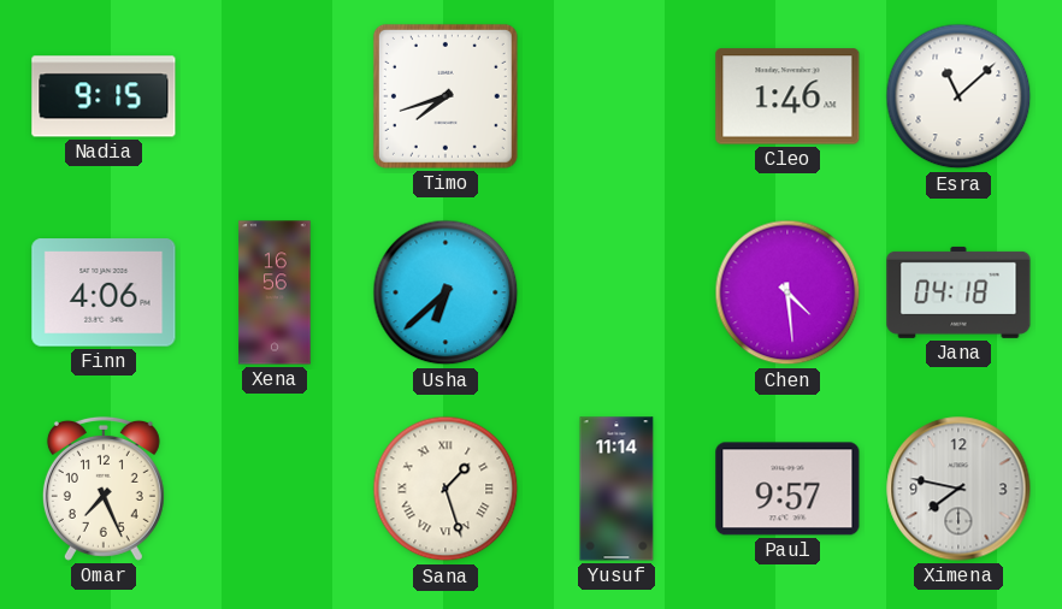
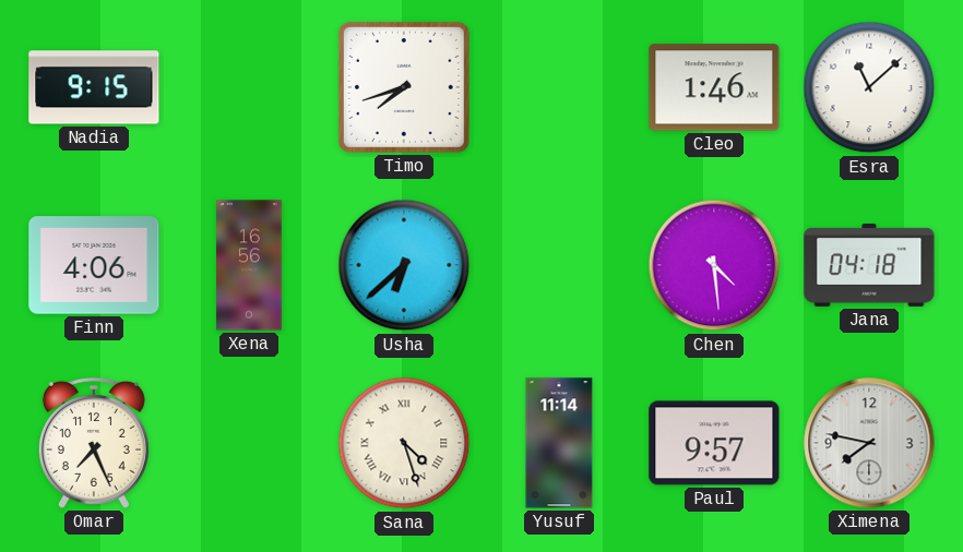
Sana: 1:27 -> 4:27
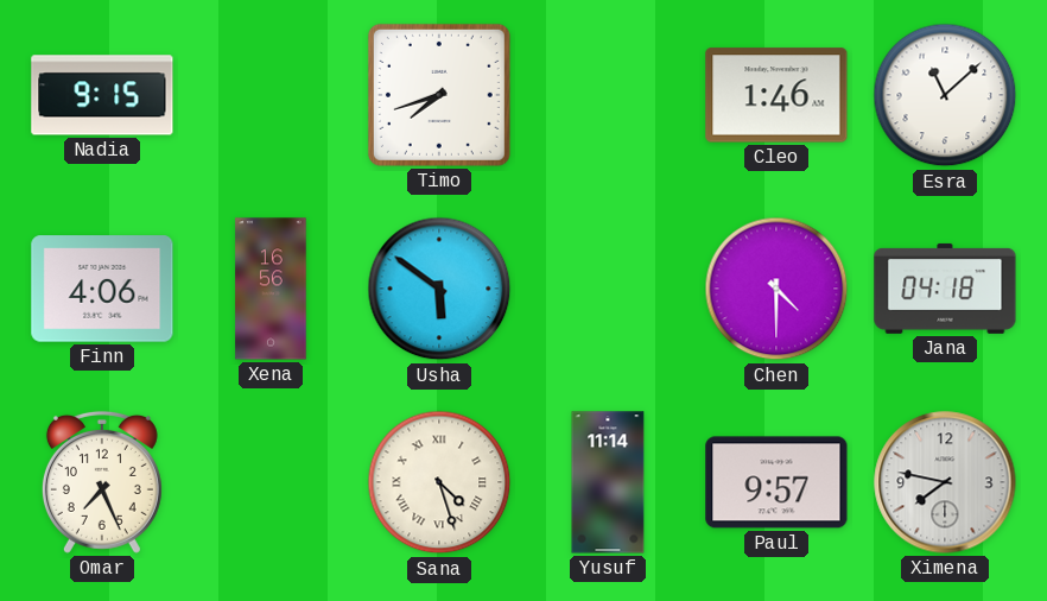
Usha: 6:38 -> 5:51
Chen: 4:29 -> 4:30
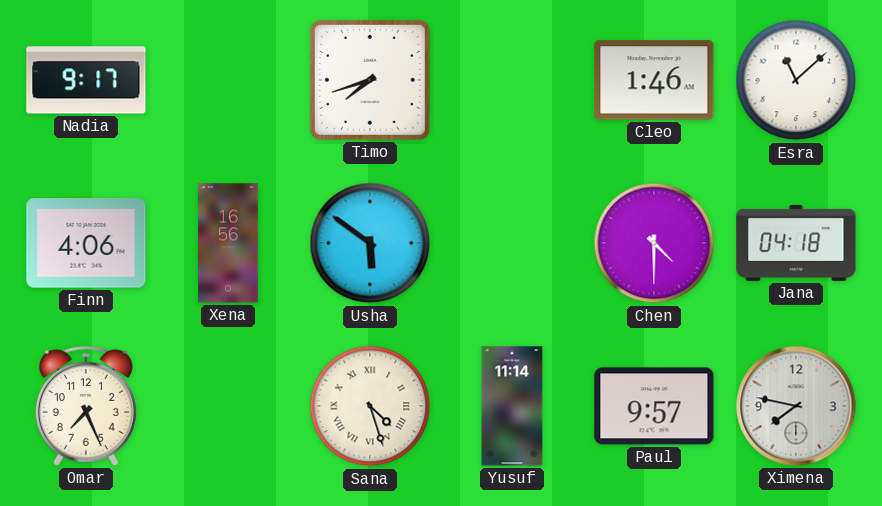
Nadia: 9:15 -> 9:17
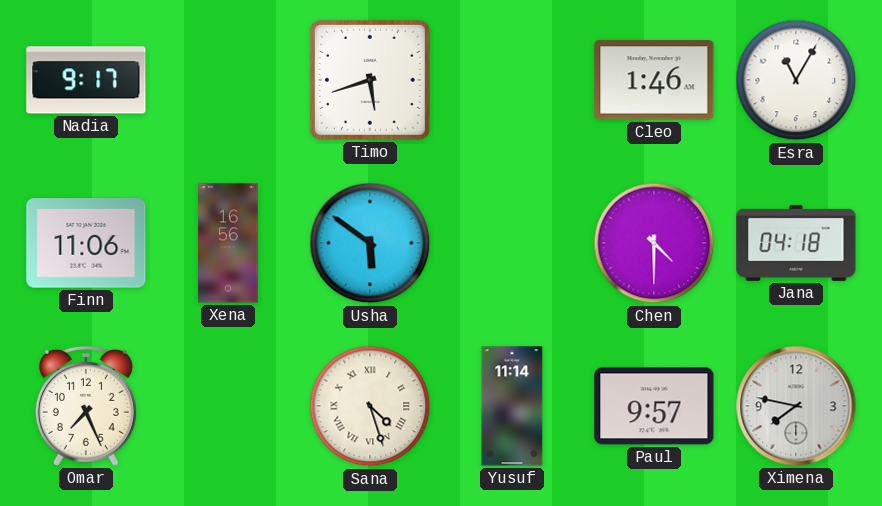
Timo: 7:42 -> 5:42
Esra: 11:08 -> 11:05
Finn: 4:06 -> 11:06
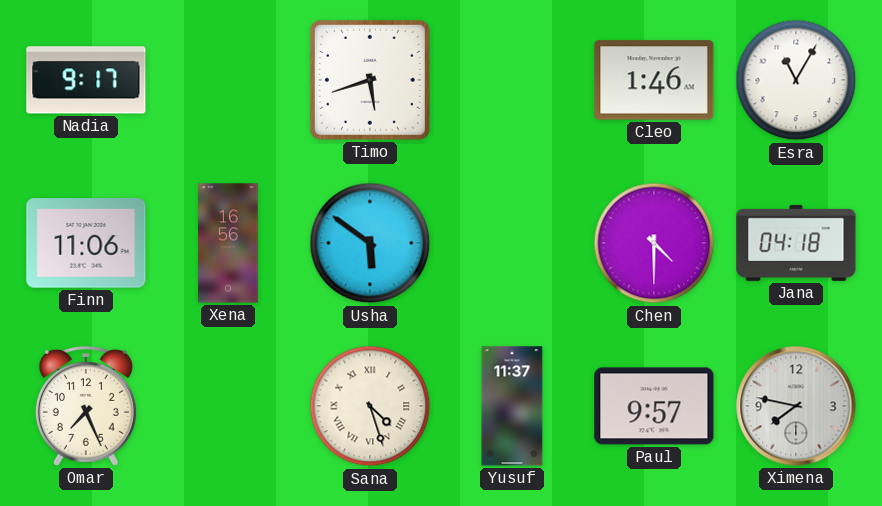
Yusuf: 11:14 -> 11:37
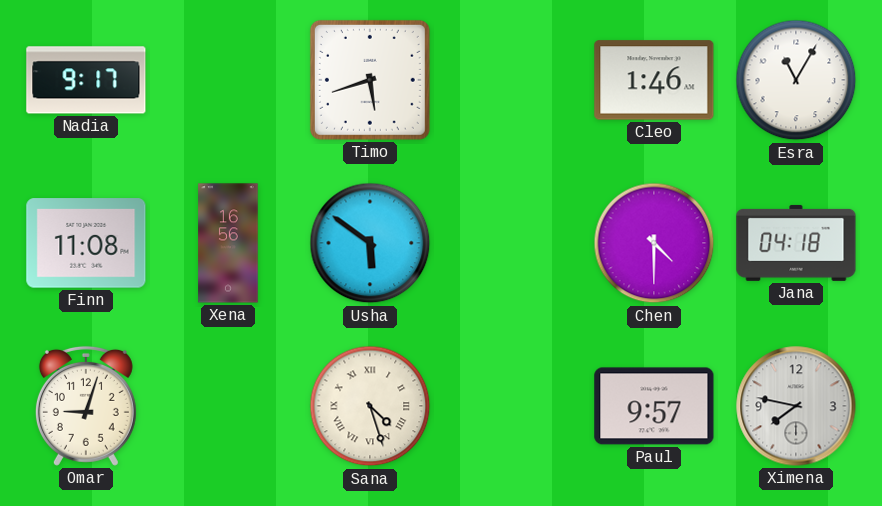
Finn: 11:06 -> 11:08
Omar: 7:26 -> 9:03
Yusuf: 11:37 -> none
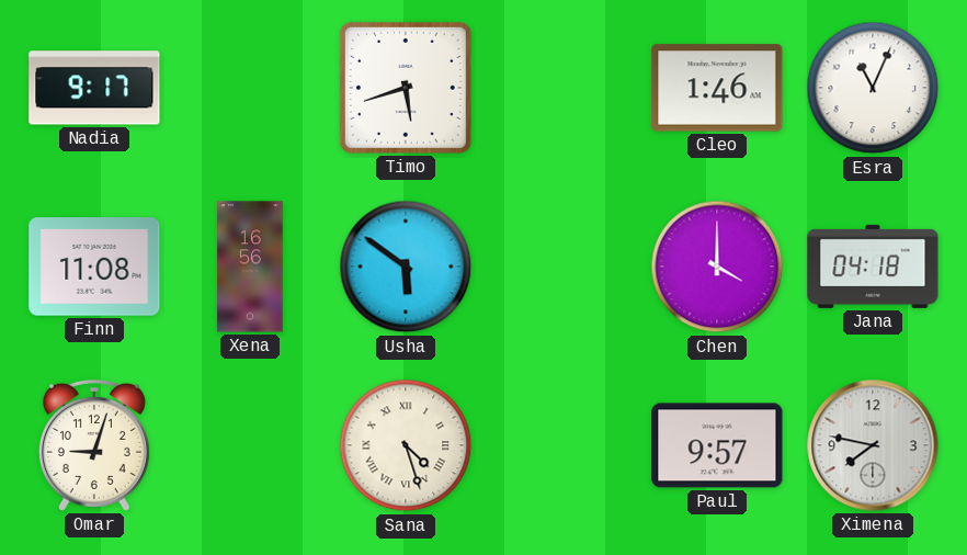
Esra: 11:05 -> 11:04
Chen: 4:30 -> 4:00
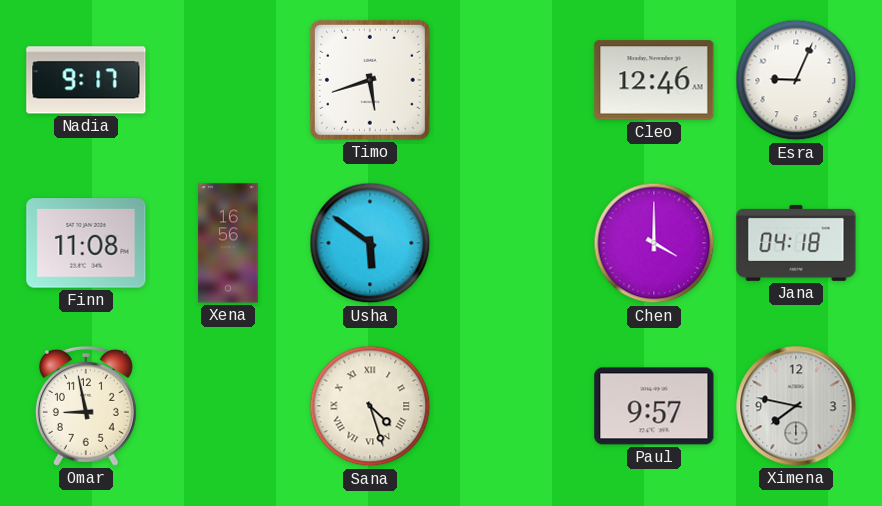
Cleo: 1:46 -> 12:46
Esra: 11:04 -> 9:04
Omar: 9:03 -> 8:58
